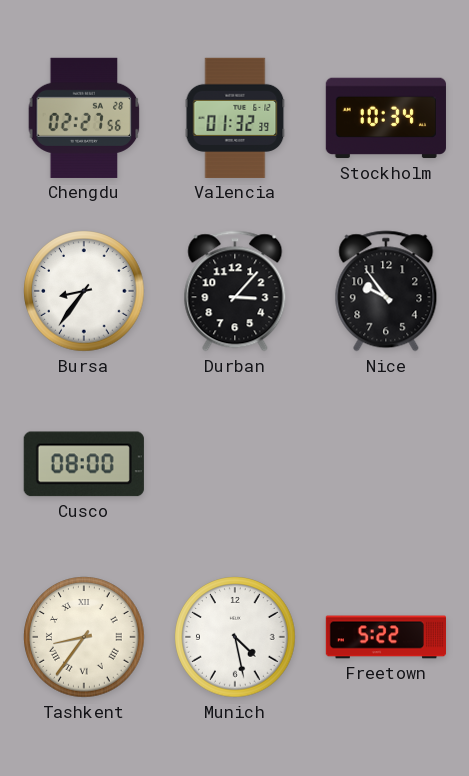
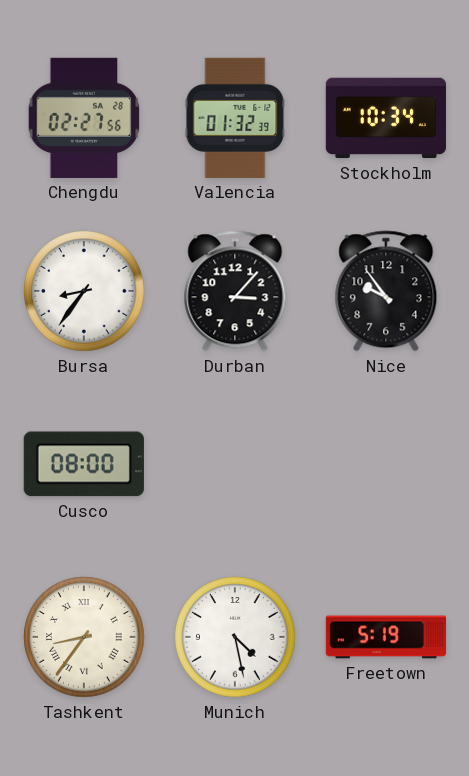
Freetown: 5:22 -> 5:19
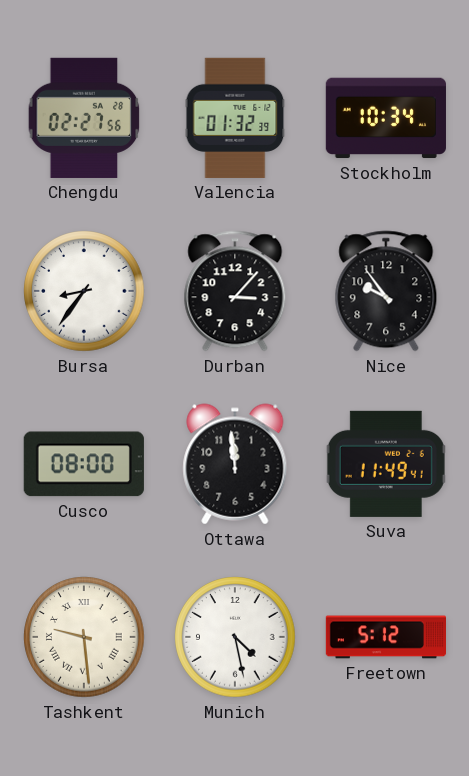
Ottawa: none -> 11:59
Suva: none -> 11:49
Tashkent: 8:36 -> 9:29
Freetown: 5:19 -> 5:12
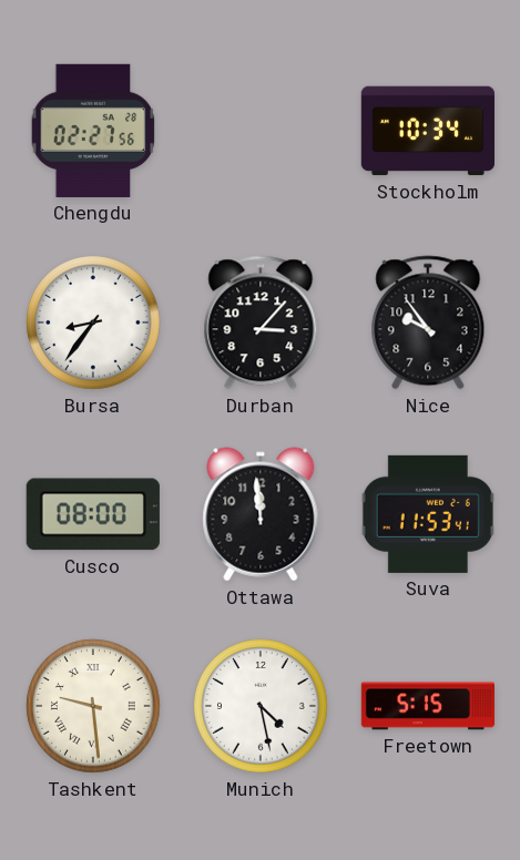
Valencia: 01:32 -> none
Suva: 11:49 -> 11:53
Freetown: 5:12 -> 5:15
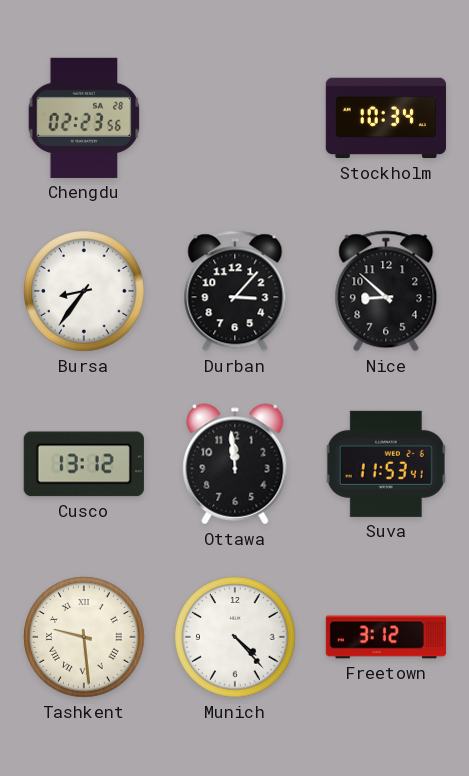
Chengdu: 02:27 -> 02:23
Nice: 9:54 -> 8:52
Cusco: 08:00 -> 13:12
Munich: 4:28 -> 4:23
Freetown: 5:15 -> 3:12
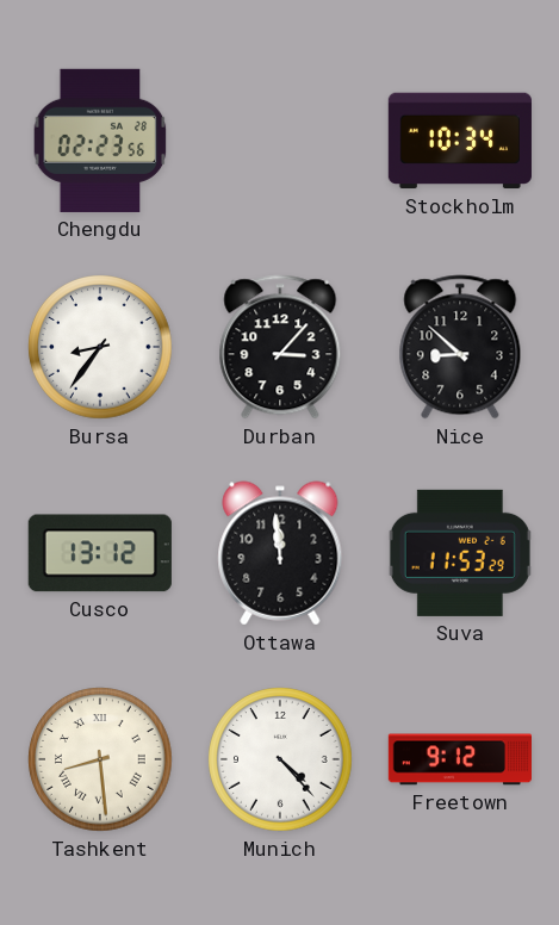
Suva: 11:53:41 -> 11:53:29
Tashkent: 9:29 -> 8:29
Freetown: 3:12 -> 9:12
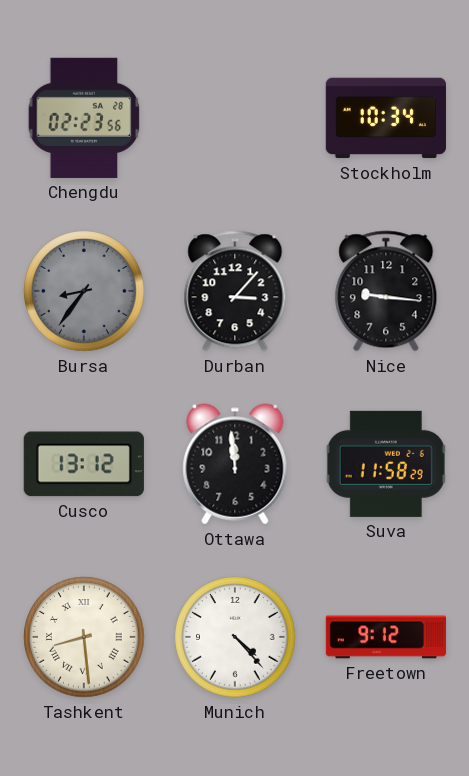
Bursa dial: white -> grey
Nice: 8:52 -> 9:16
Suva: 11:53 -> 11:58
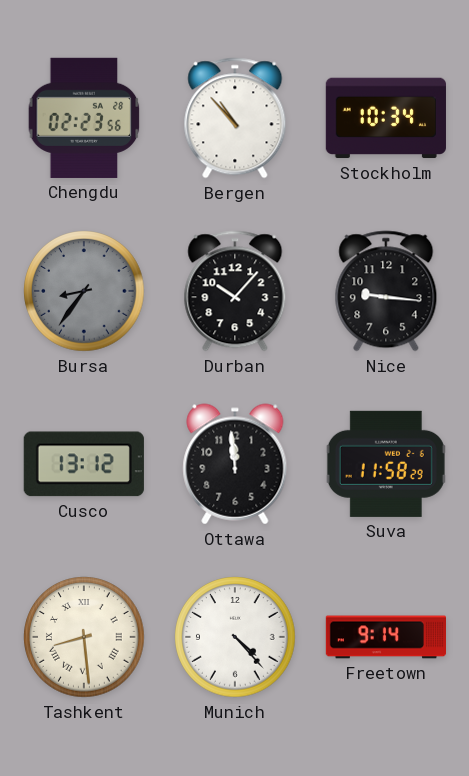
Bergen: none -> 10:53
Durban: 3:07 -> 10:07
Freetown: 9:12 -> 9:14
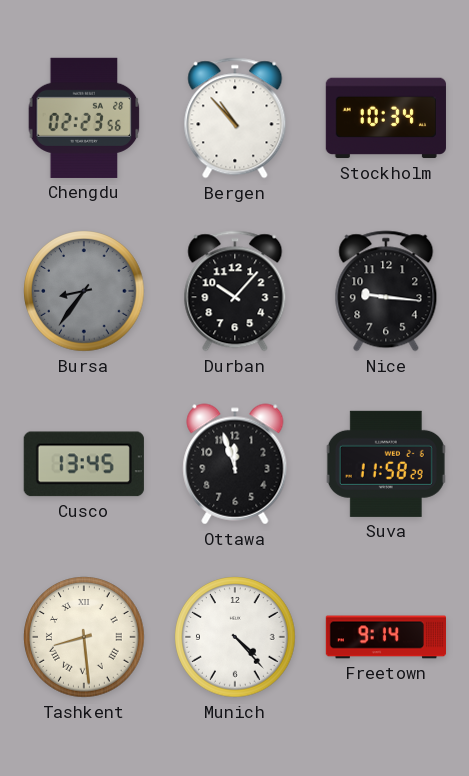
Cusco: 13:12 -> 13:45
Ottawa: 11:59 -> 11:57
